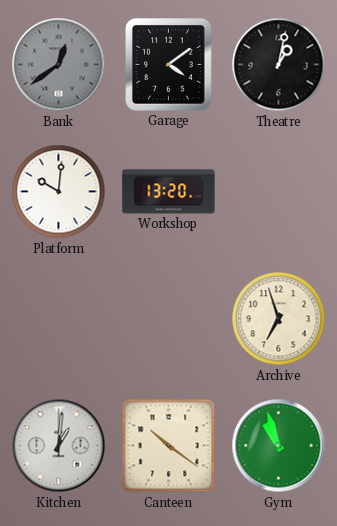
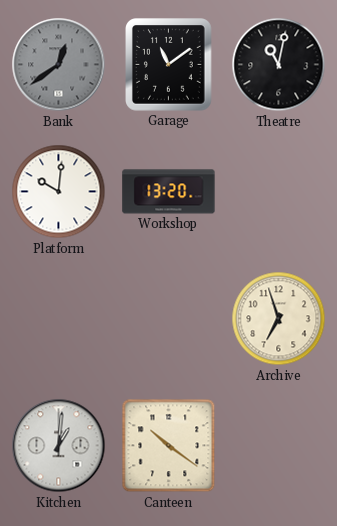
Garage: 4:09 -> 11:09
Theatre: 1:02 -> 11:02
Gym: 10:57 -> none
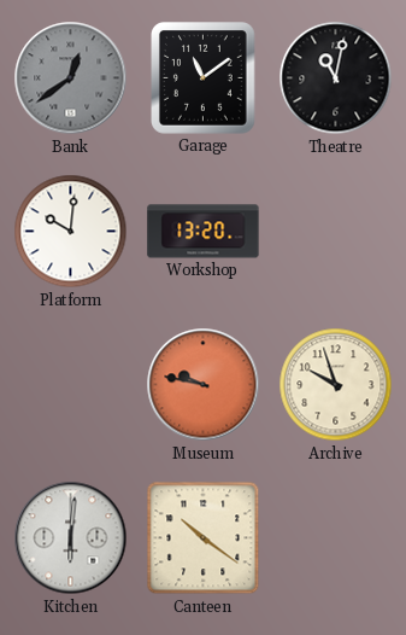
Museum: none -> 9:47
Archive: 6:57 -> 9:57
Kitchen: 1:01 -> 6:01
